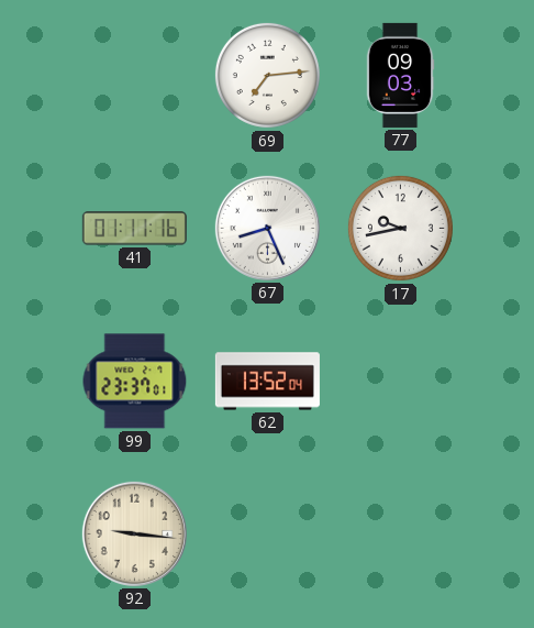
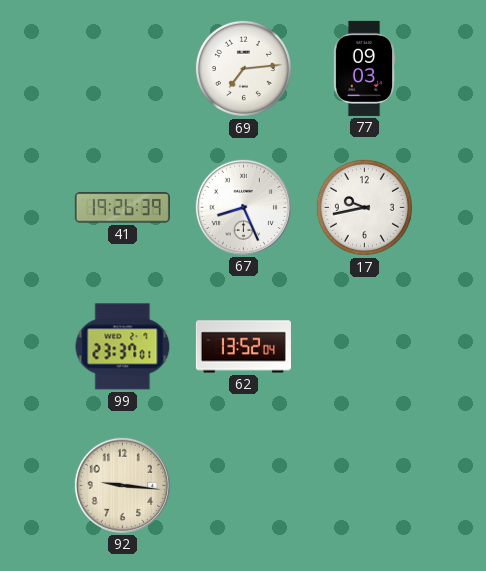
41: 01:11 -> 19:26
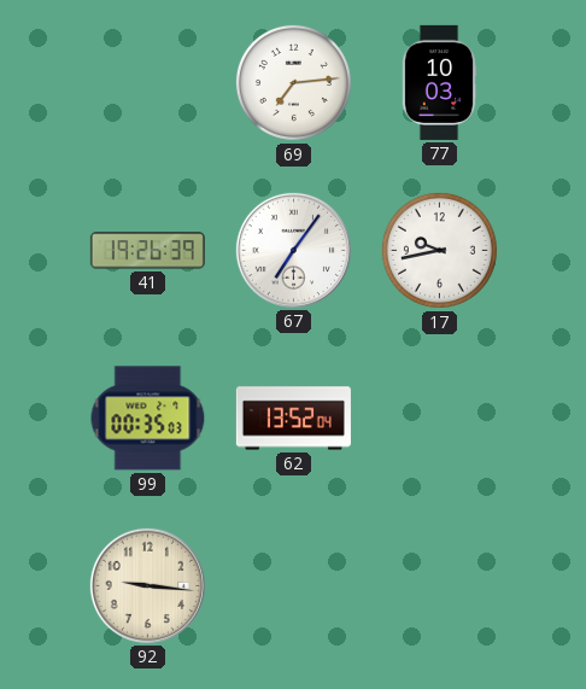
77: 09:03 -> 10:03
67: 8:26 -> 7:06
99: 23:37 -> 00:35
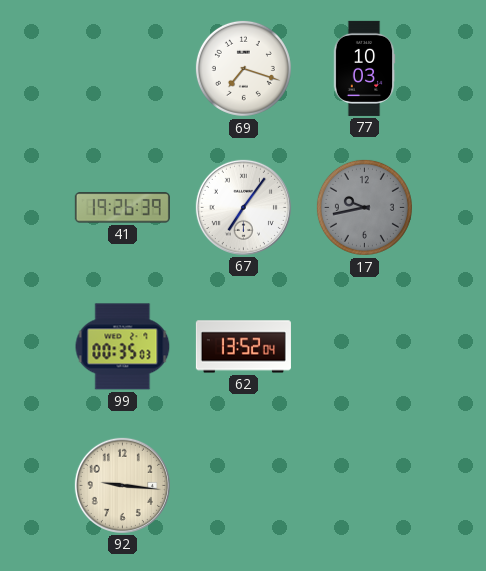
69: 7:14 -> 7:18
17 dial: white -> grey
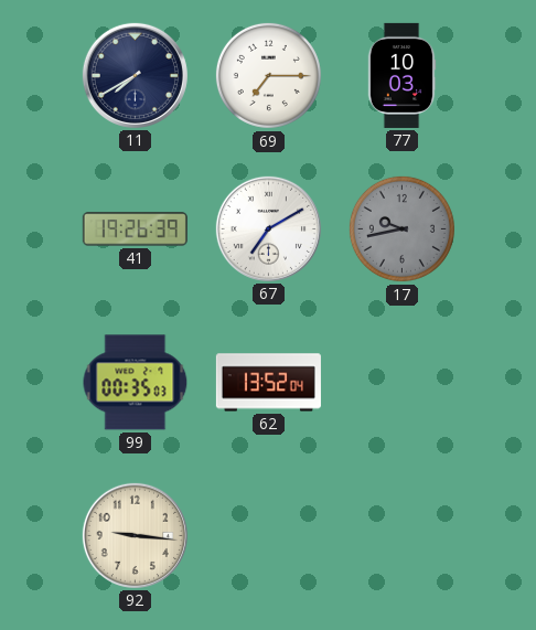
11: none -> 7:40
69: 7:18 -> 7:15
67: 7:06 -> 7:10
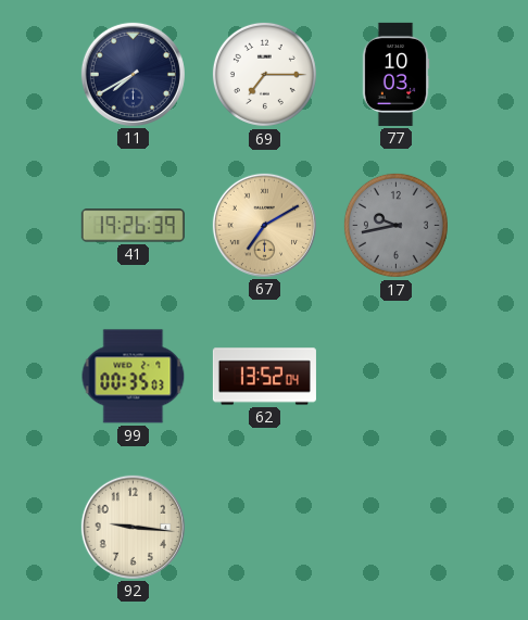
67 dial: white -> champagne
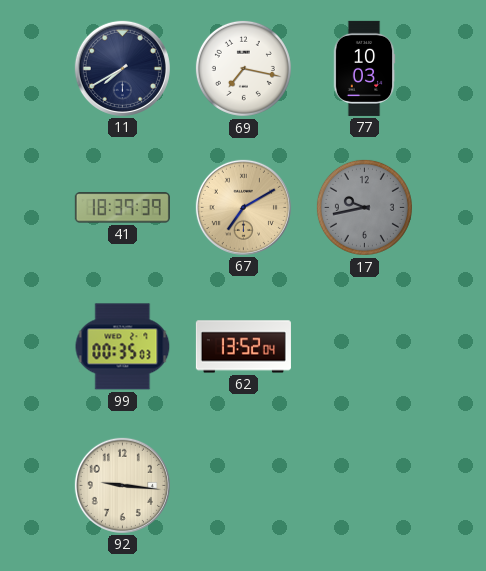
69: 7:15 -> 7:17
41: 19:26 -> 18:39
